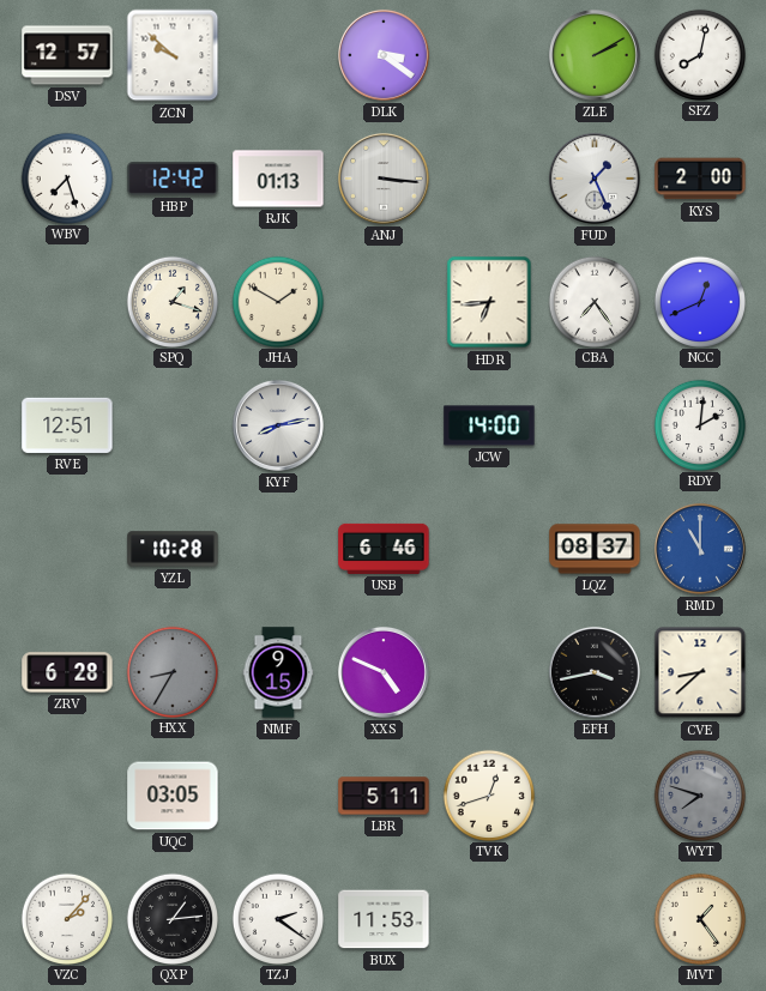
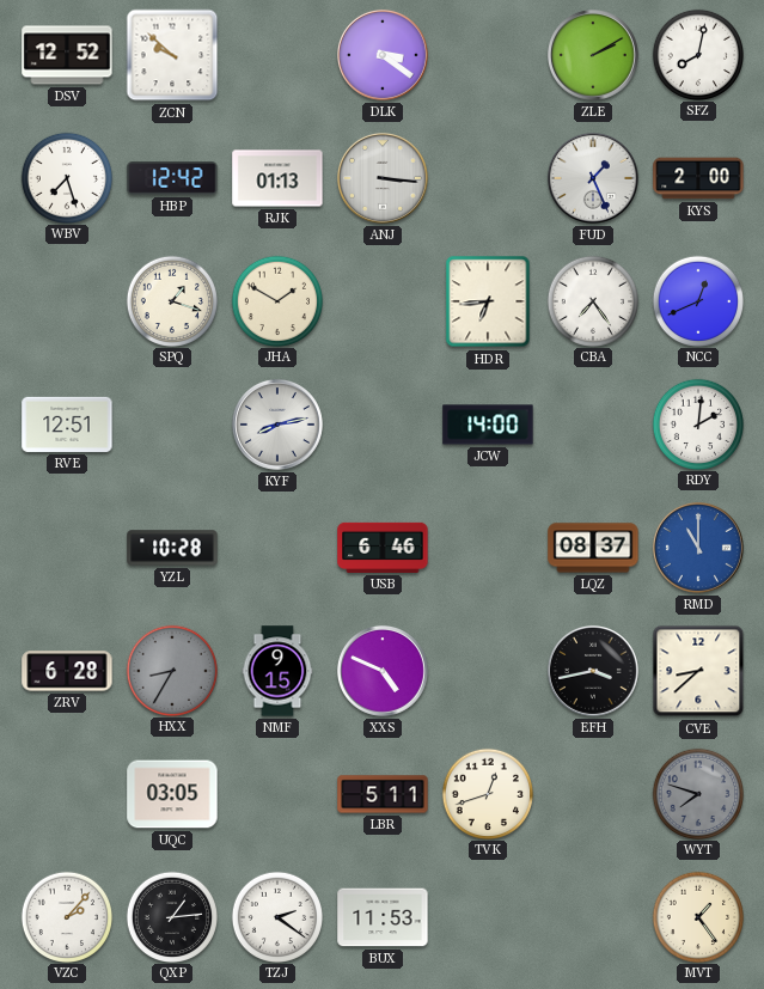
DSV: 12:57 -> 12:52
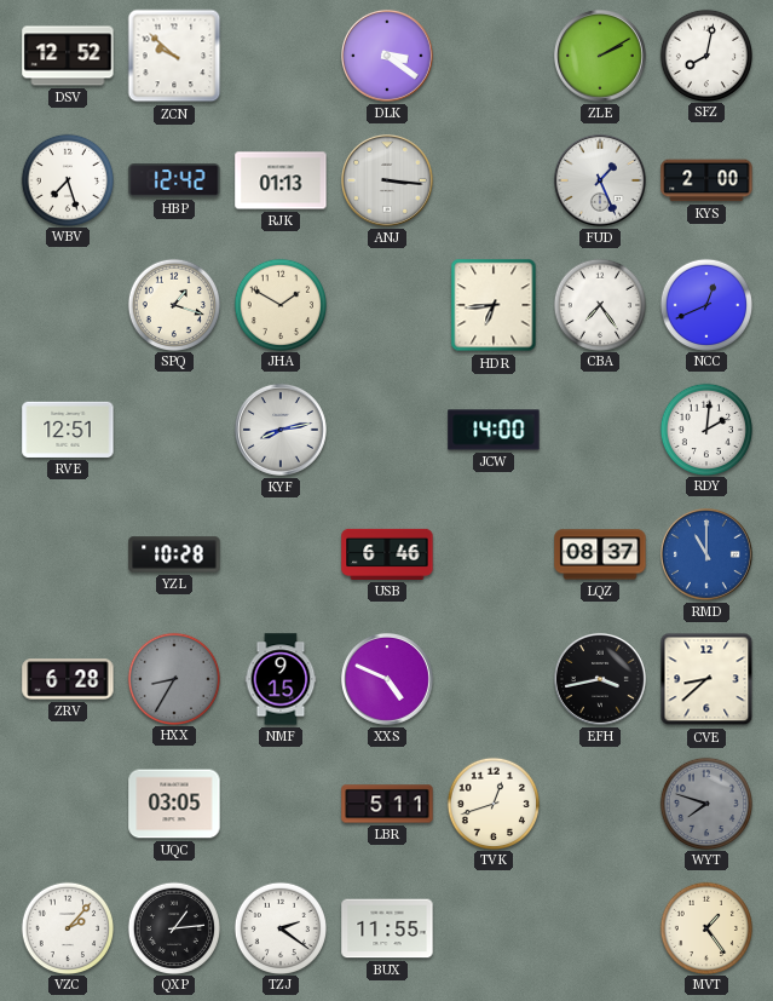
BUX: 11:53 -> 11:55
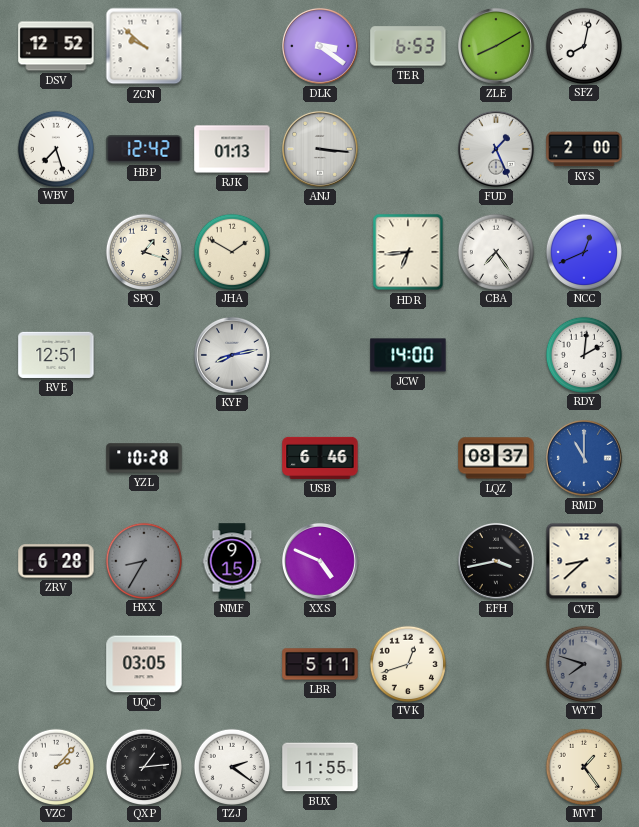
TER: none -> 6:53
ZLE: 2:10 -> 8:10
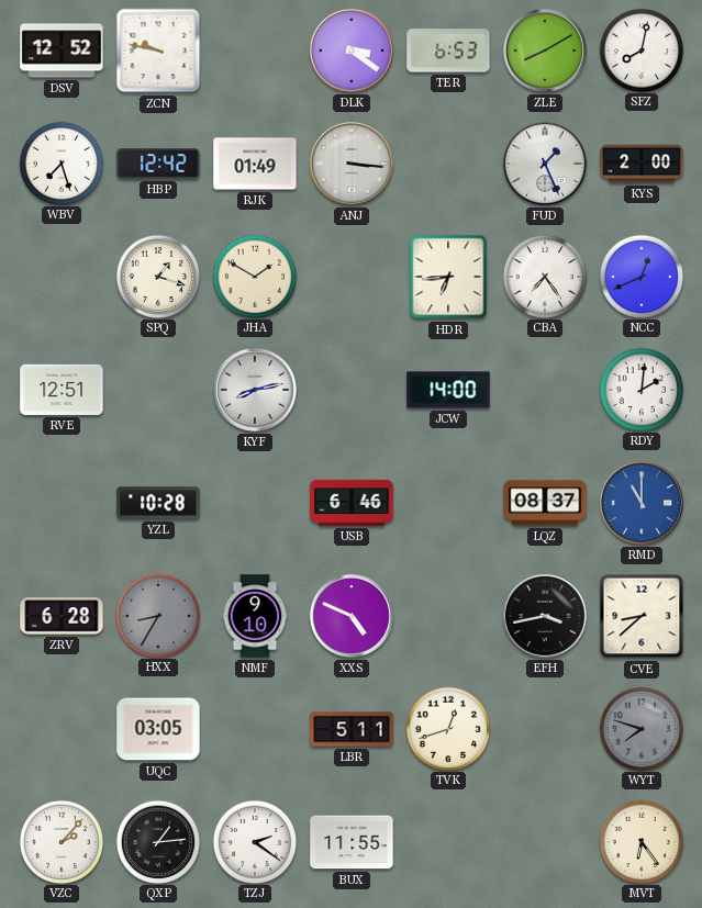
ZCN: 9:52 -> 9:47
RJK: 01:13 -> 01:49
NMF: 9:15 -> 9:10
MVT: 1:24 -> 6:24
